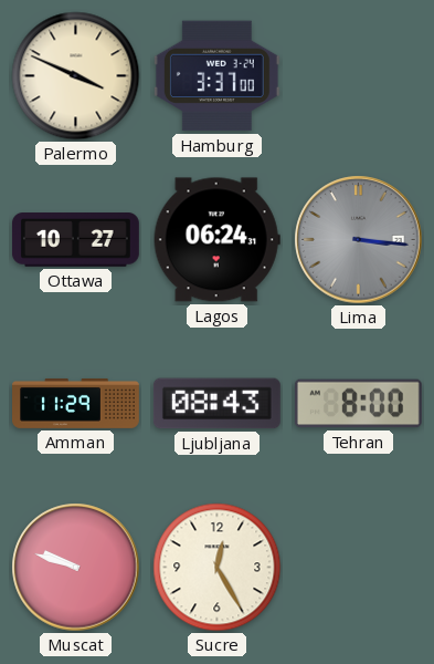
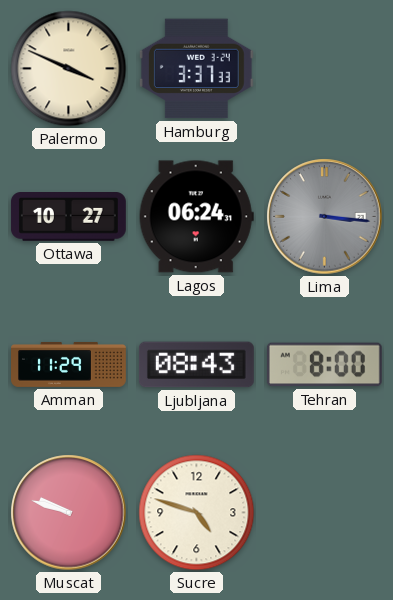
Hamburg: 3:37:00 -> 3:37:33
Sucre: 12:25 -> 4:48
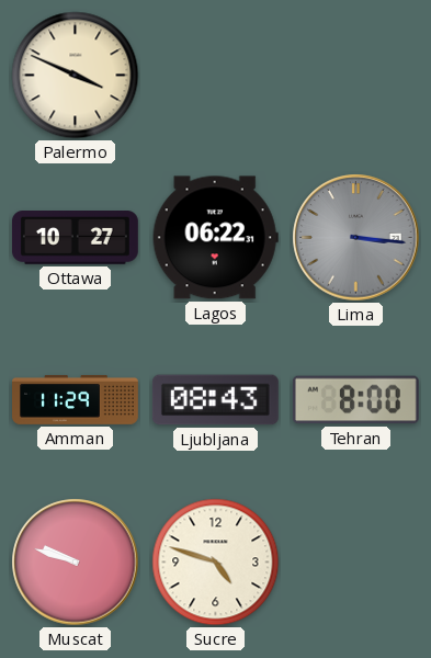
Hamburg: 3:37 -> none
Lagos: 06:24 -> 06:22
